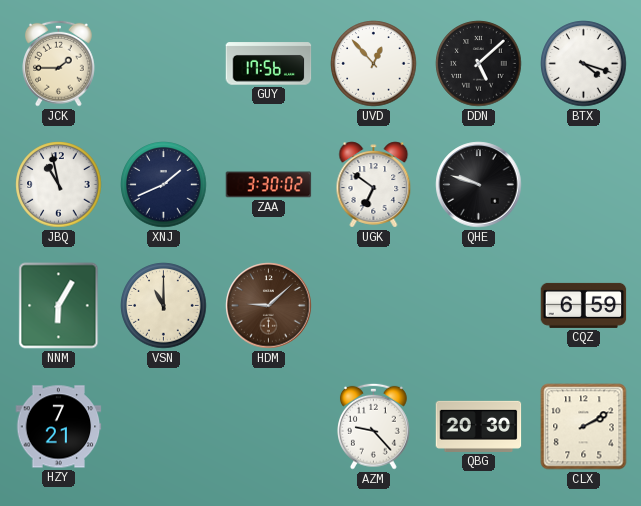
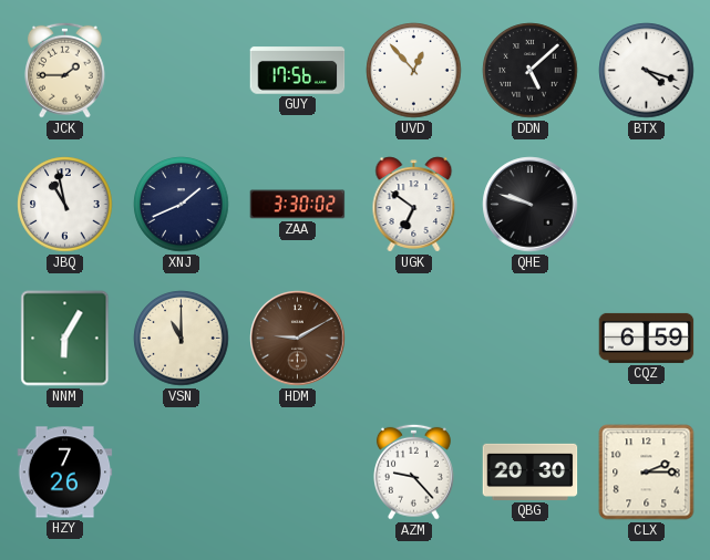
HDM: 9:08 -> 9:10
HZY: 7:21 -> 7:26
CLX: 2:10 -> 2:15
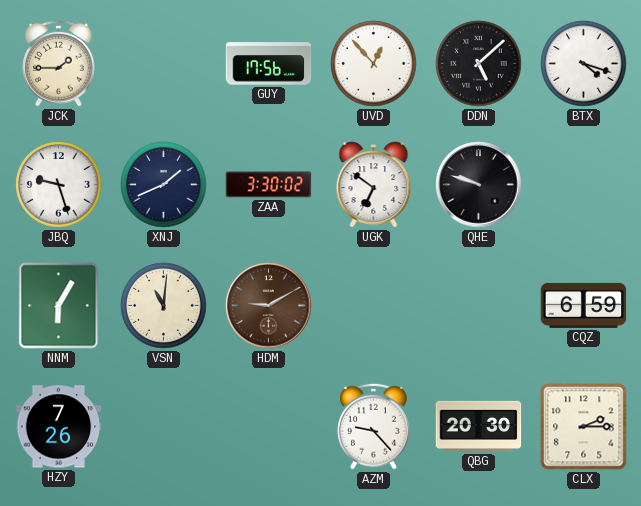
JBQ: 10:58 -> 9:27
VSN: 11:00 -> 11:01
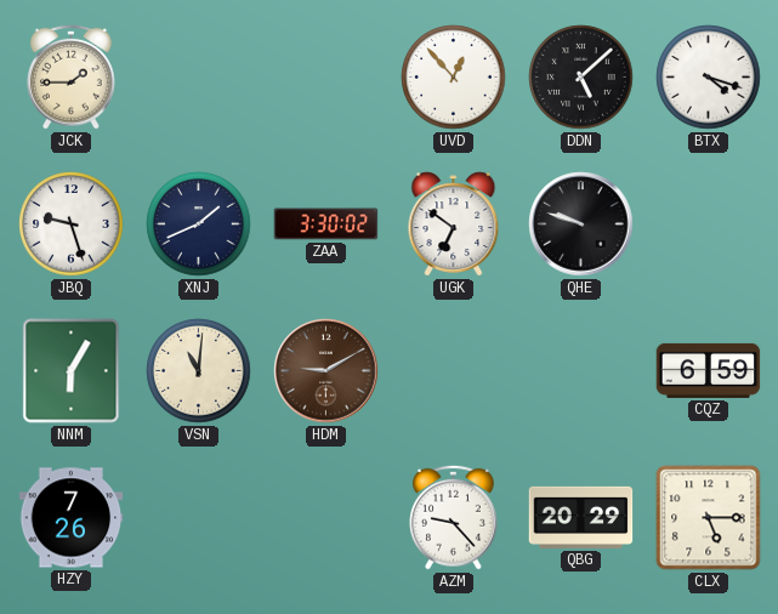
GUY: 17:56 -> none
QBG: 20:30 -> 20:29
CLX: 2:15 -> 5:15
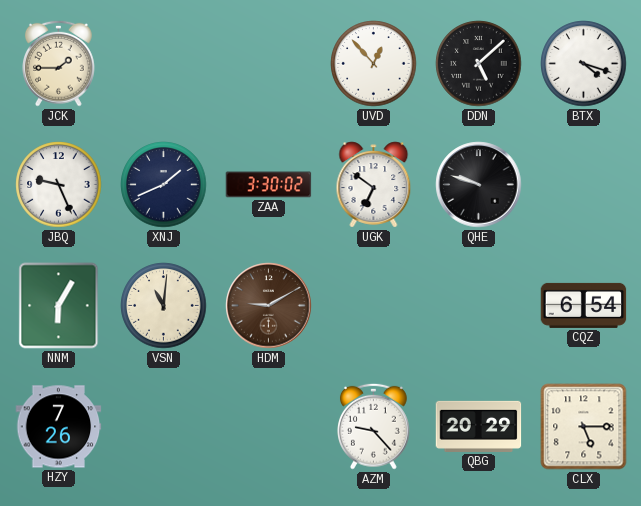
JBQ: 9:27 -> 9:26
CQZ: 6:59 -> 6:54
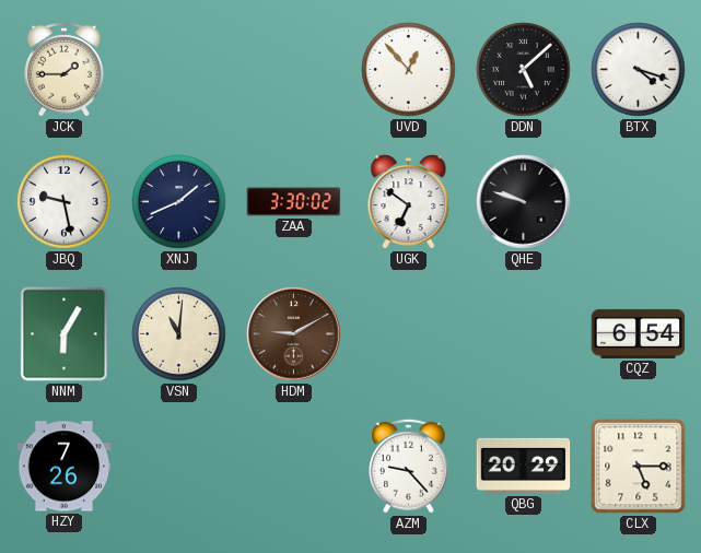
JBQ: 9:26 -> 9:28
